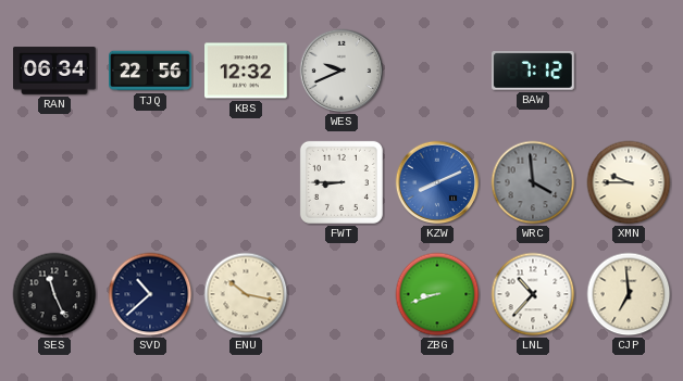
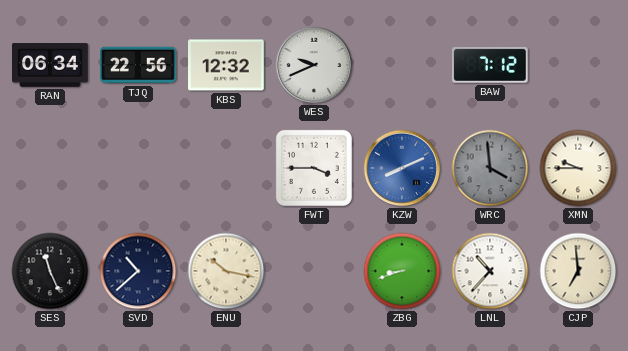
FWT: 8:45 -> 3:45
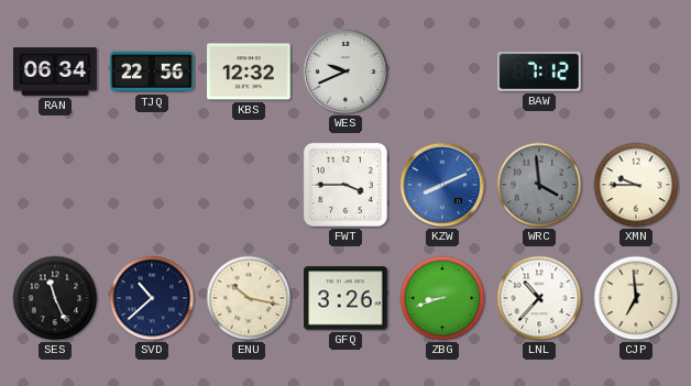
GFQ: none -> 3:26
